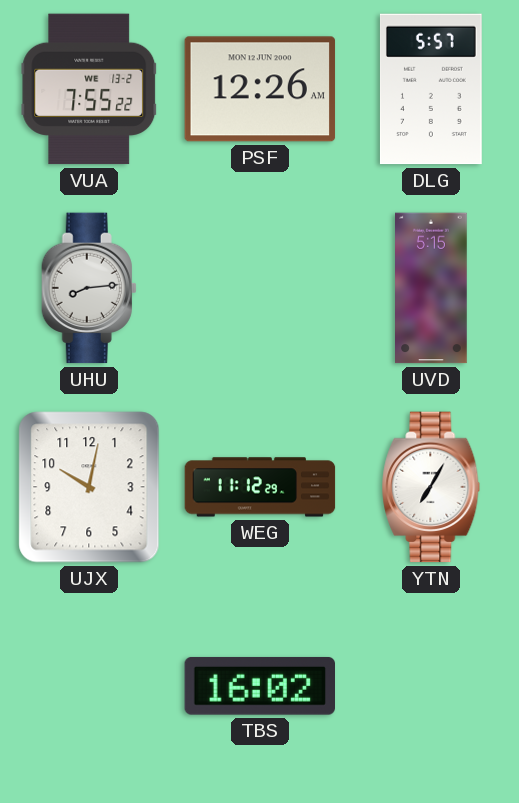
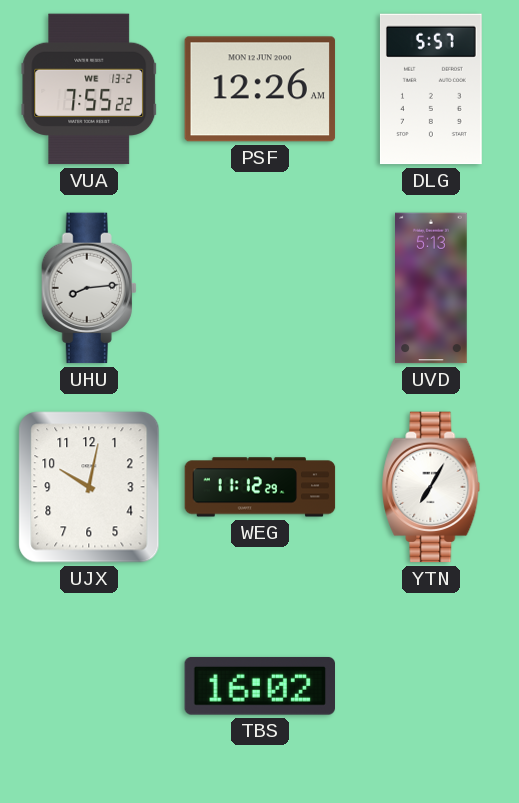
UVD: 5:15 -> 5:13
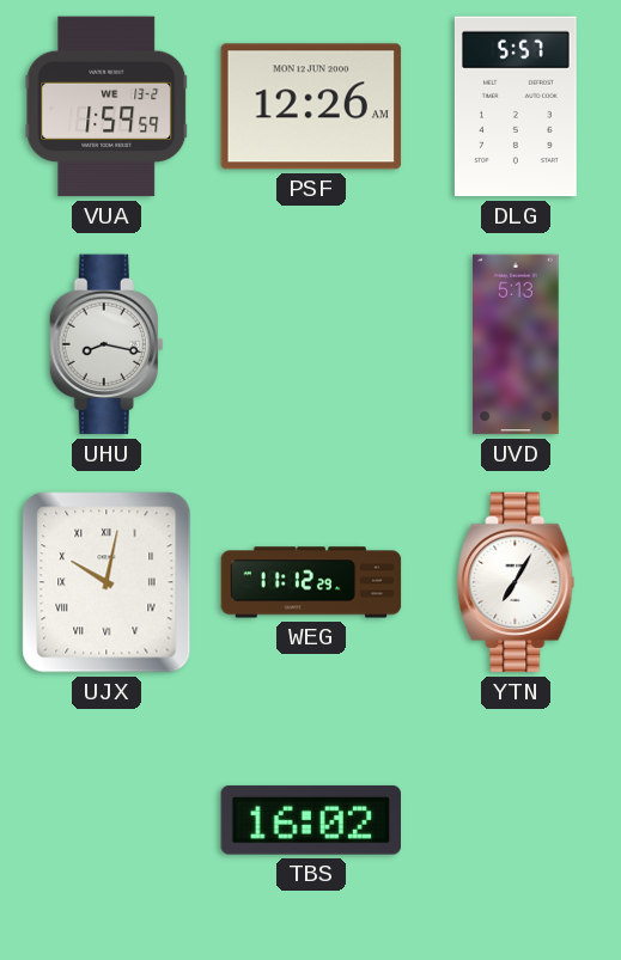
VUA: 7:55 -> 1:59
UHU: 8:14 -> 8:17
UJX numerals: Arabic -> Roman
